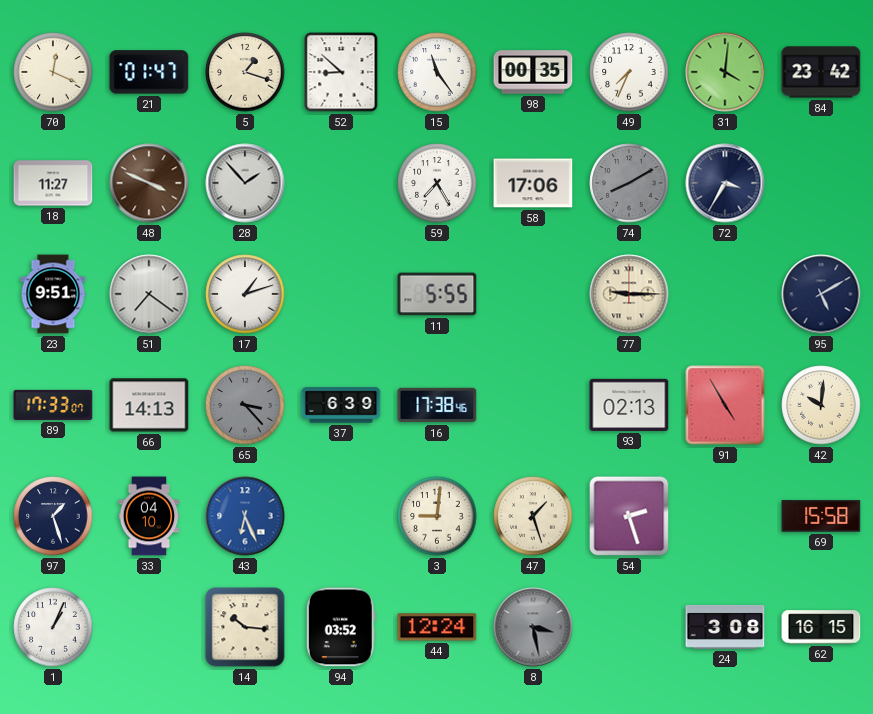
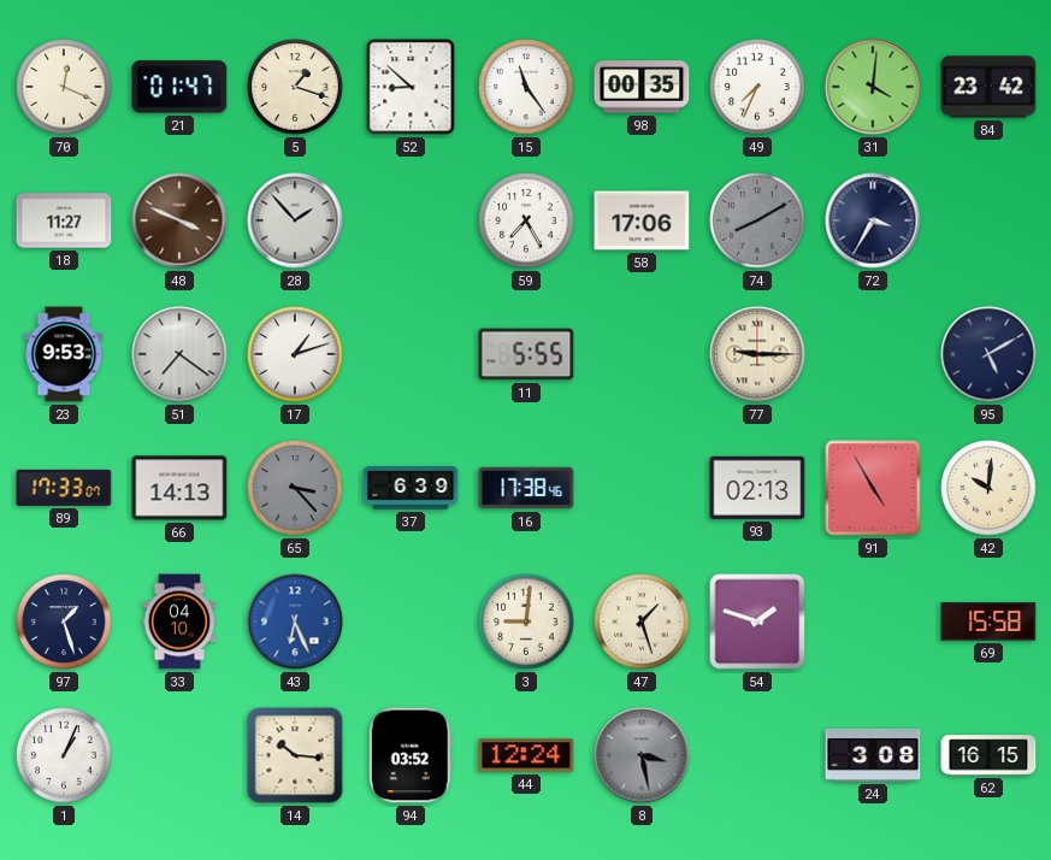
23: 9:51 -> 9:53
54: 2:27 -> 1:48
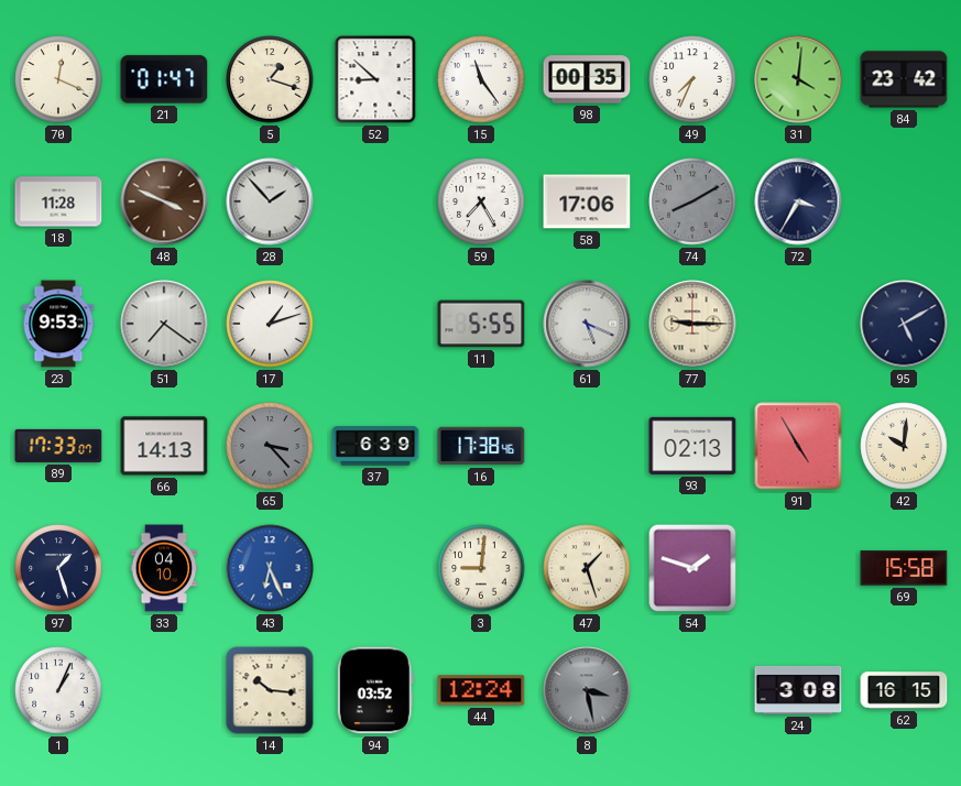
18: 11:27 -> 11:28
61: none -> 5:19
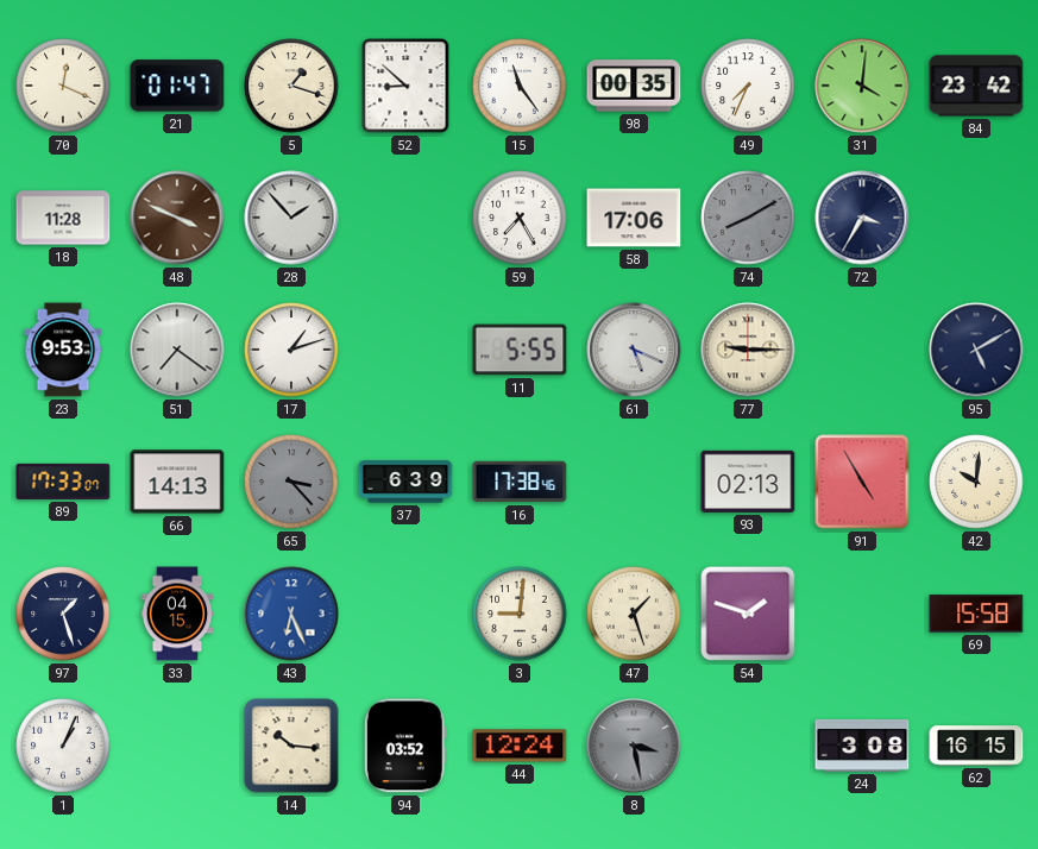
33: 04:10 -> 04:15
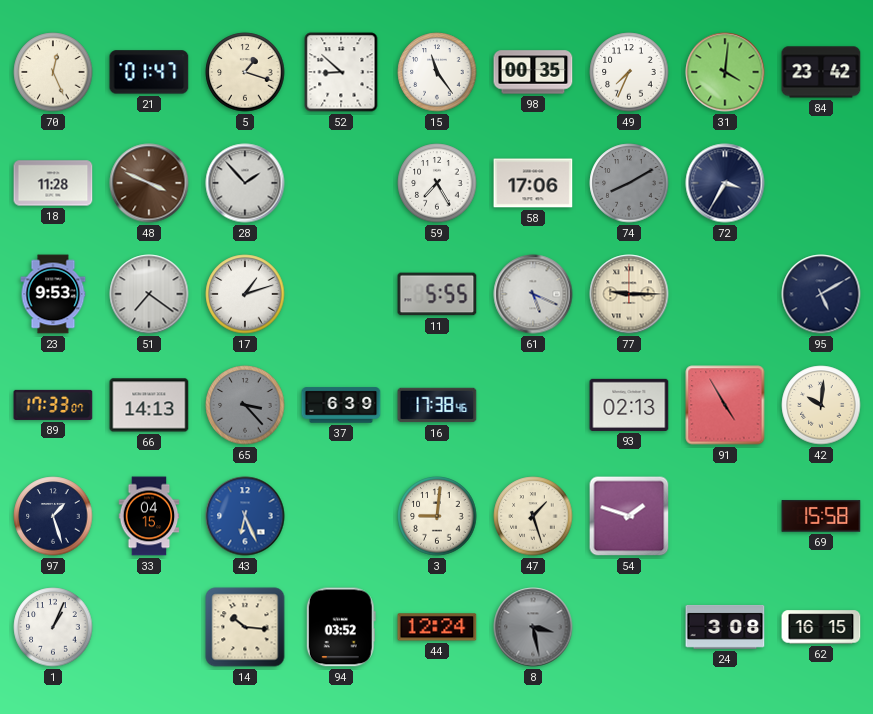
70: 12:19 -> 12:26
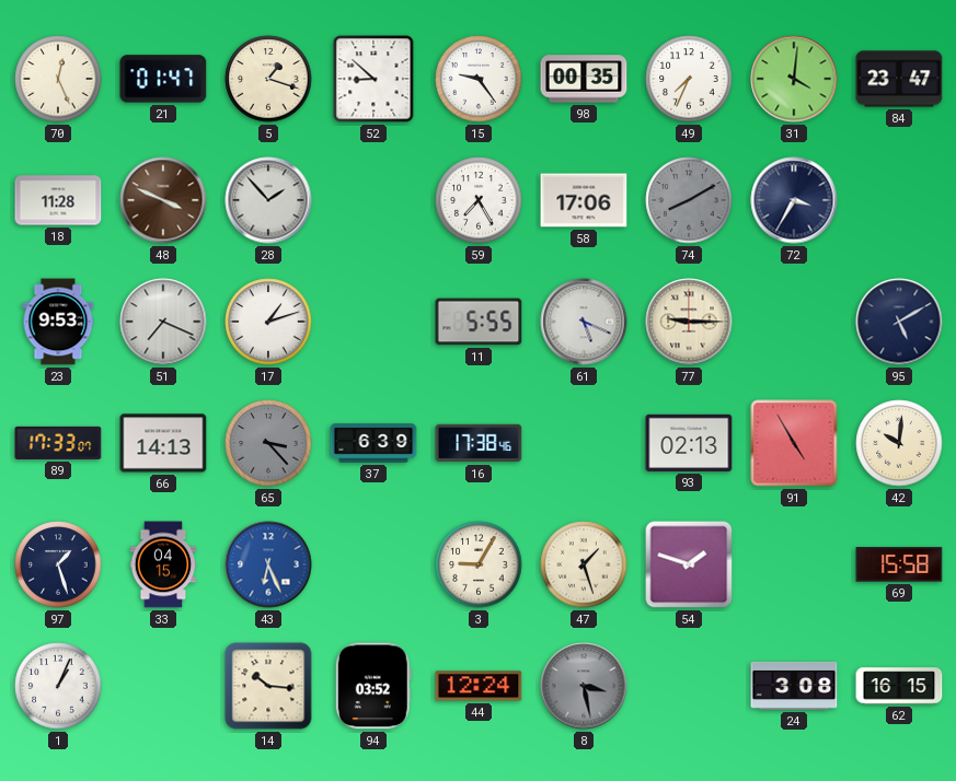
15: 11:24 -> 9:24
84: 23:42 -> 23:47
51: 7:21 -> 7:19
3: 9:01 -> 9:05
